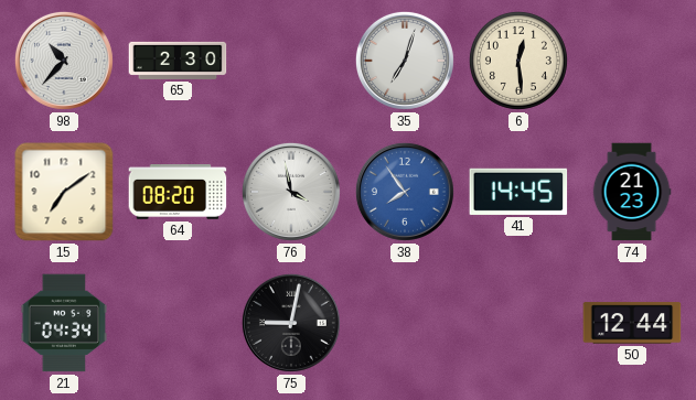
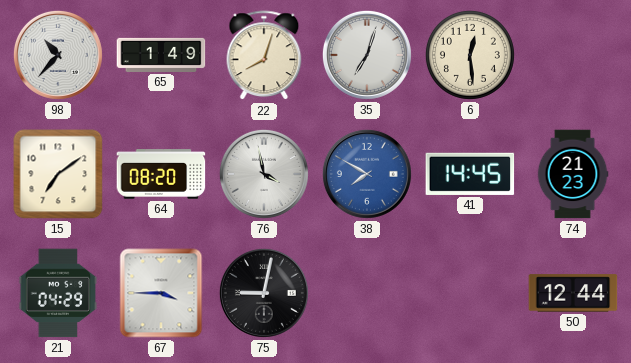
65: 2:30 -> 1:49
22: none -> 8:03
38: 7:54 -> 7:50
21: 04:34 -> 04:29
67: none -> 3:45
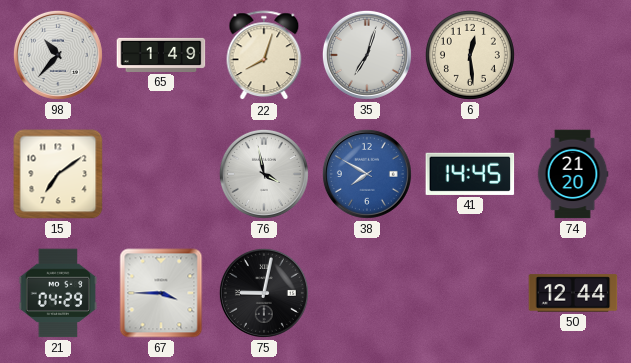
64: 08:20 -> none
74: 21:23 -> 21:20
